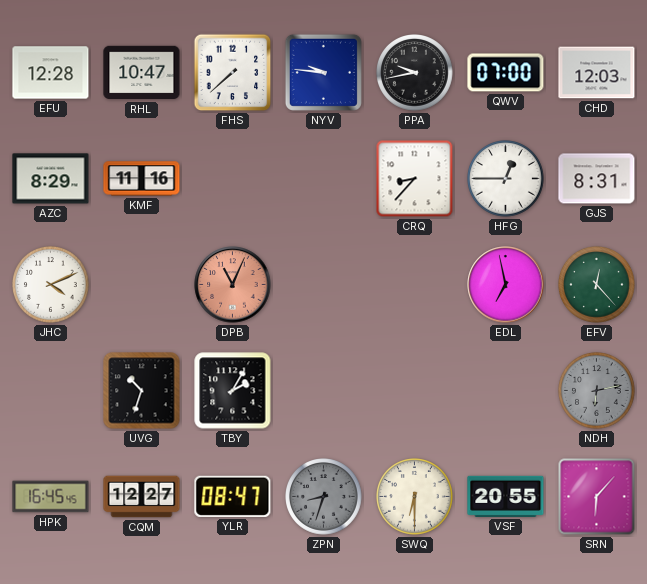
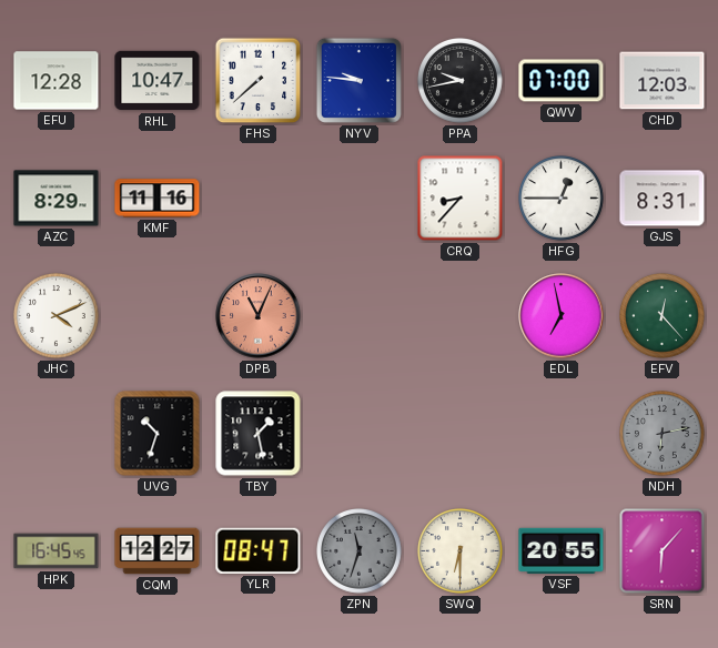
TBY: 2:05 -> 1:28
ZPN: 8:33 -> 11:33
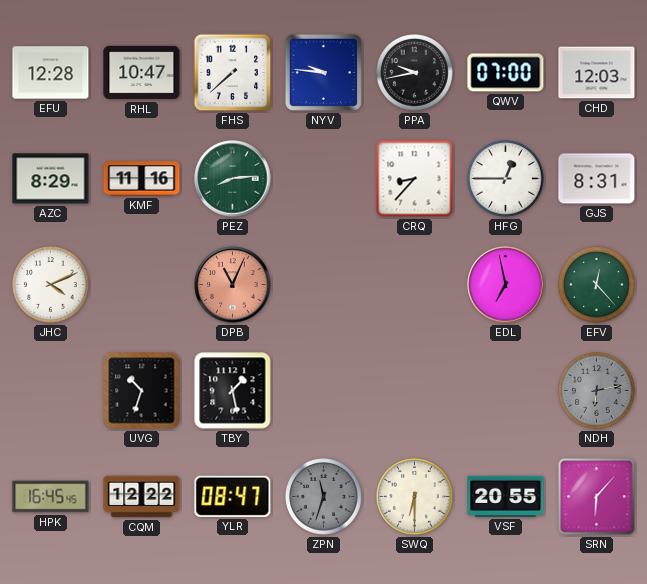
PEZ: none -> 8:14
CQM: 12:27 -> 12:22
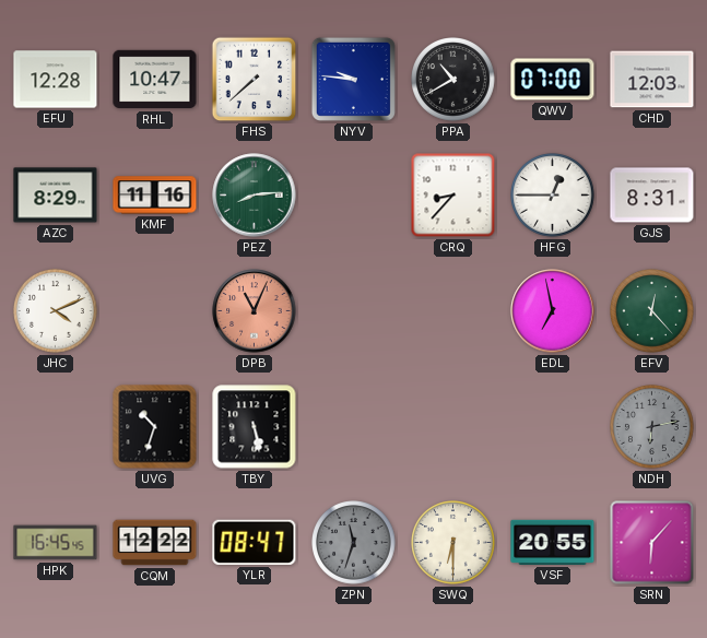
PPA: 9:43 -> 10:40
TBY: 1:28 -> 5:28
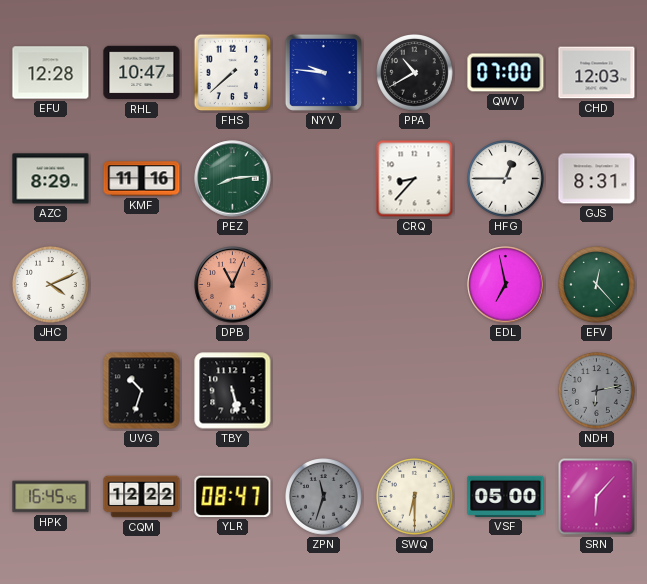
VSF: 20:55 -> 05:00
